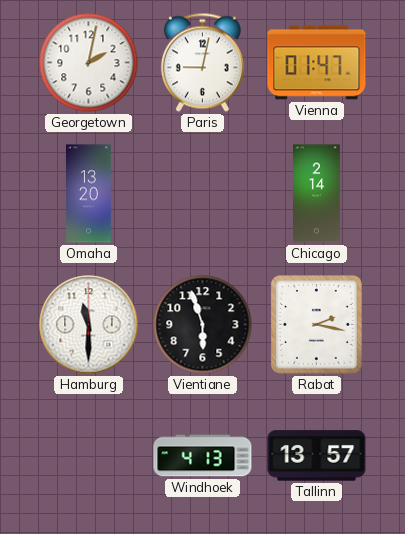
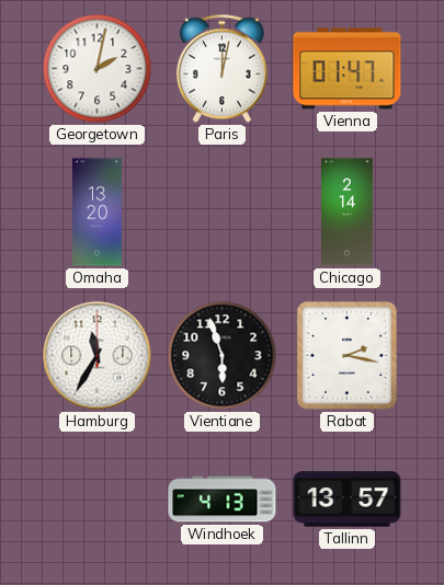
Paris: 9:02 -> 12:02
Hamburg: 11:30 -> 11:35
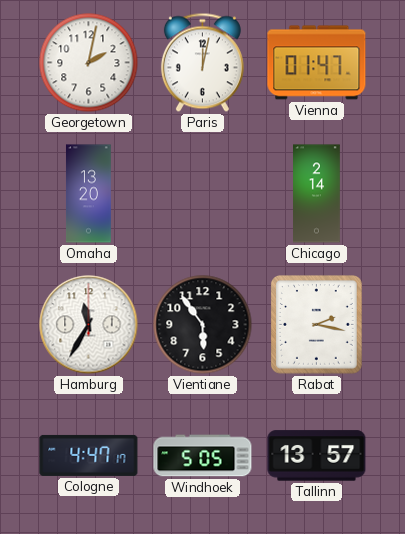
Vientiane: 5:57 -> 5:54
Cologne: none -> 4:47
Windhoek: 4:13 -> 5:05
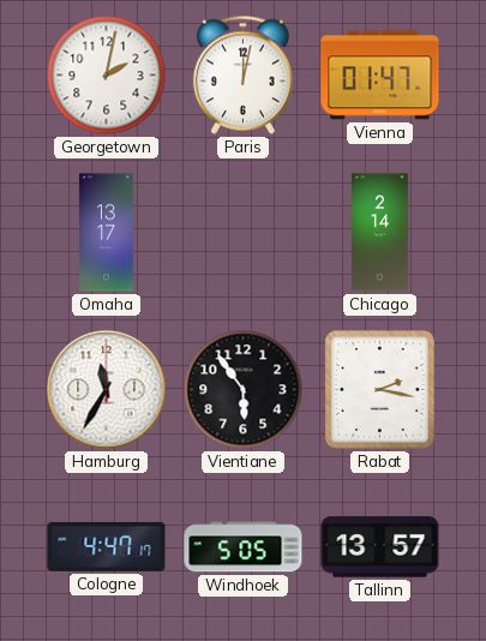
Omaha: 13:20 -> 13:17
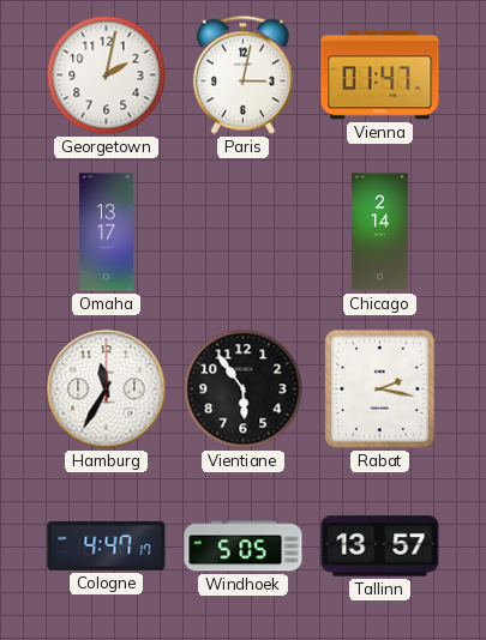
Paris: 12:02 -> 3:02
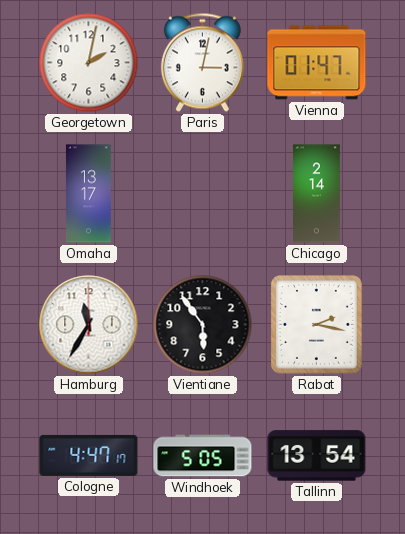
Tallinn: 13:57 -> 13:54
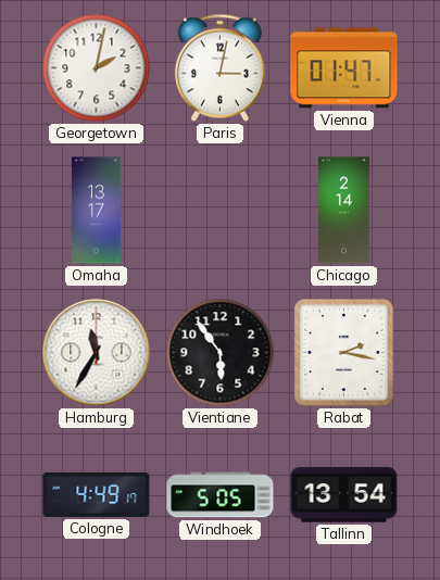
Cologne: 4:47 -> 4:49
